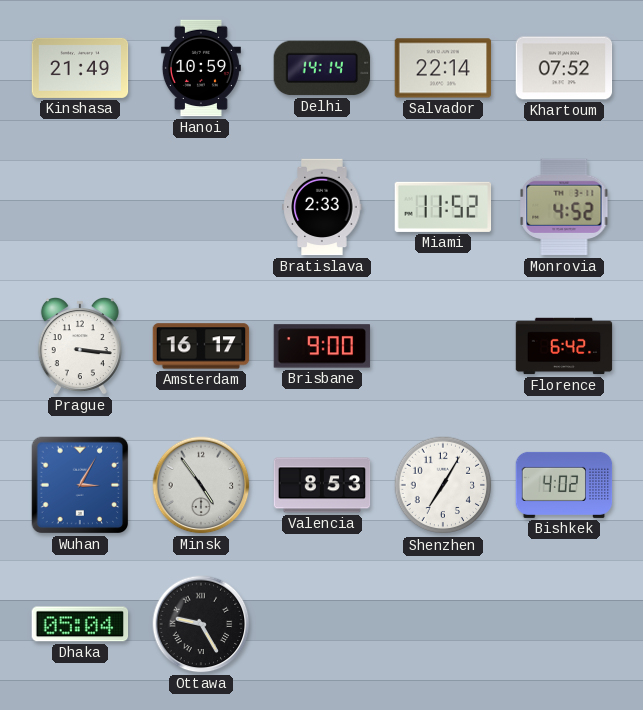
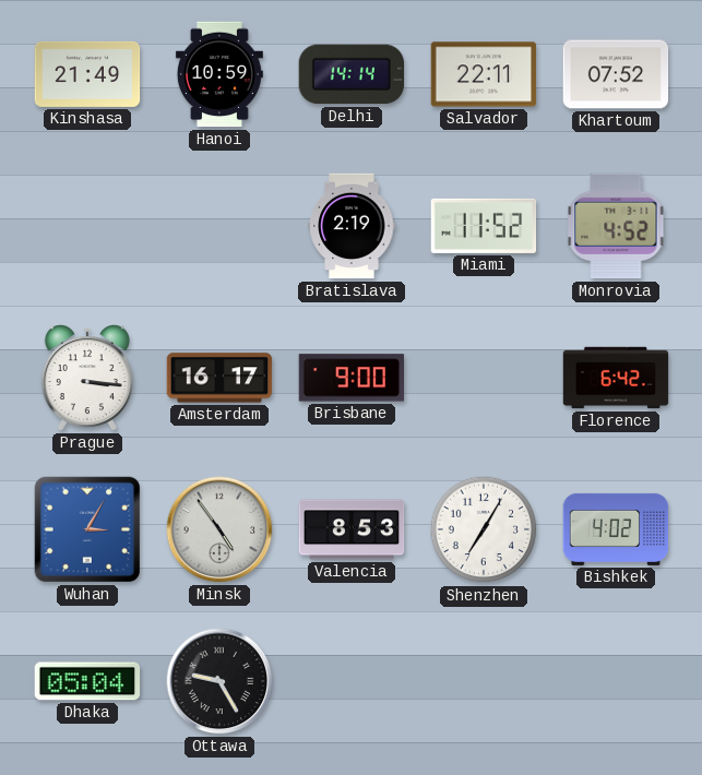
Salvador: 22:14 -> 22:11
Bratislava: 2:33 -> 2:19
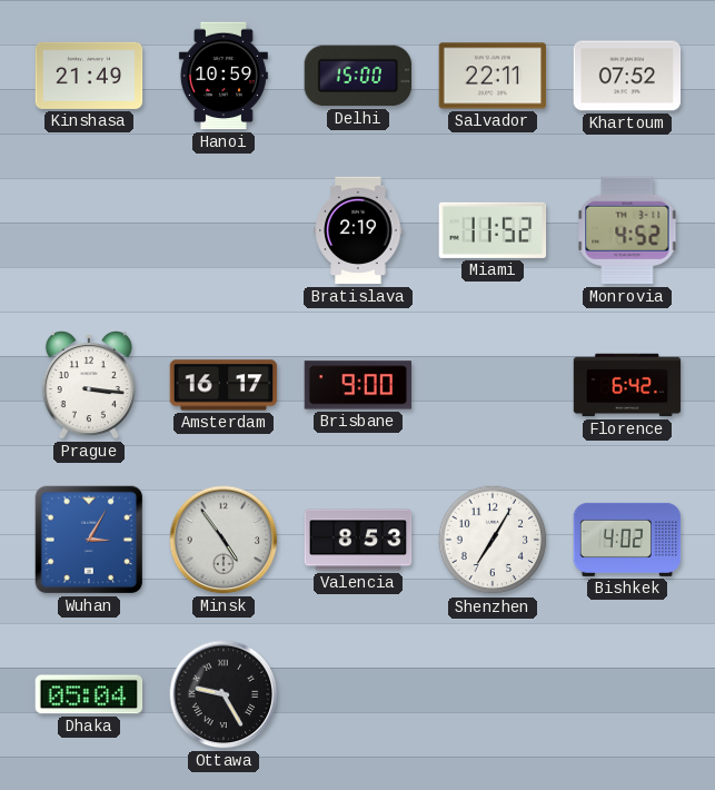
Delhi: 14:14 -> 15:00
